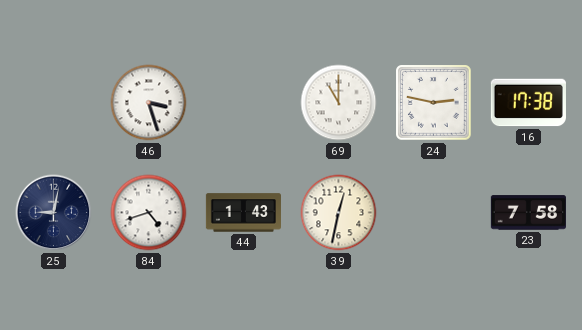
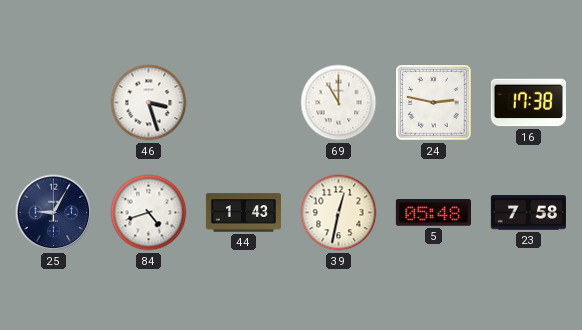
25: 9:02 -> 9:05
5: none -> 05:48
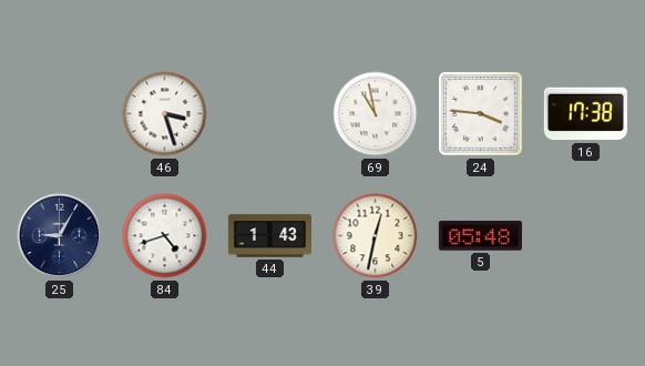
69: 11:00 -> 10:58
24: 2:47 -> 3:46
23: 7:58 -> none
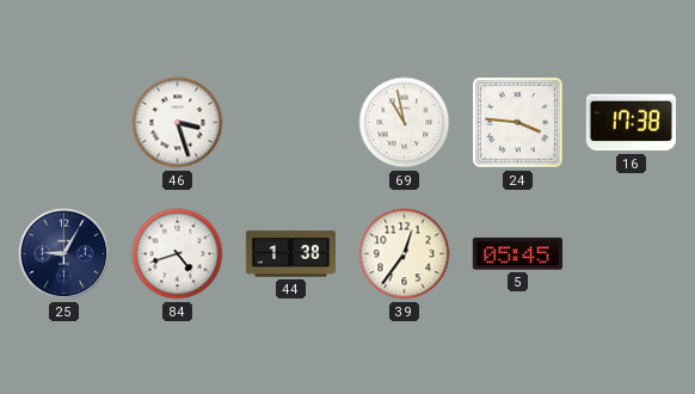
44: 1:43 -> 1:38
39: 12:32 -> 12:36
5: 05:48 -> 05:45
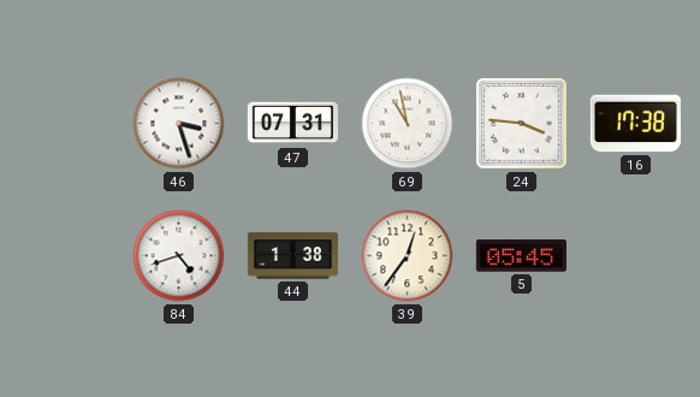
47: none -> 07:31
25: 9:05 -> none
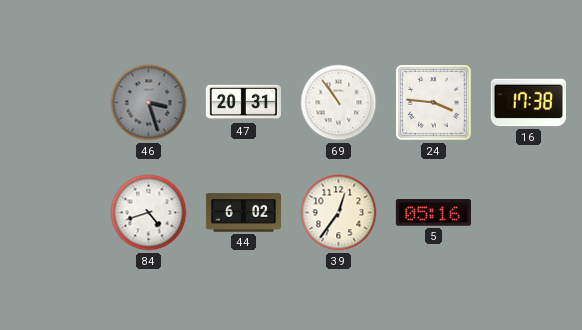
46 dial: white -> grey
47: 07:31 -> 20:31
69: 10:58 -> 10:54
44: 1:38 -> 6:02
5: 05:45 -> 05:16
